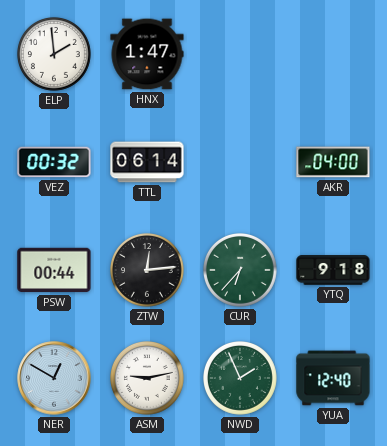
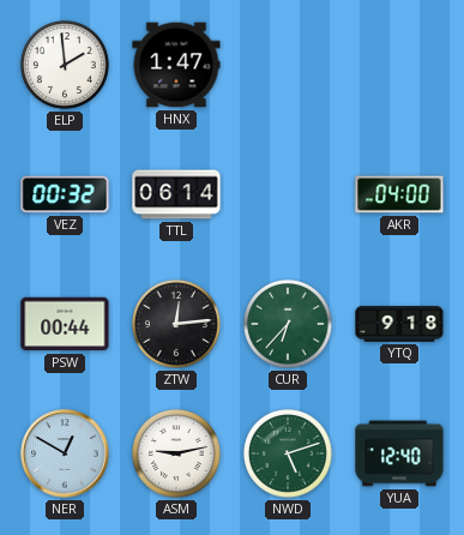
NWD: 1:56 -> 5:12
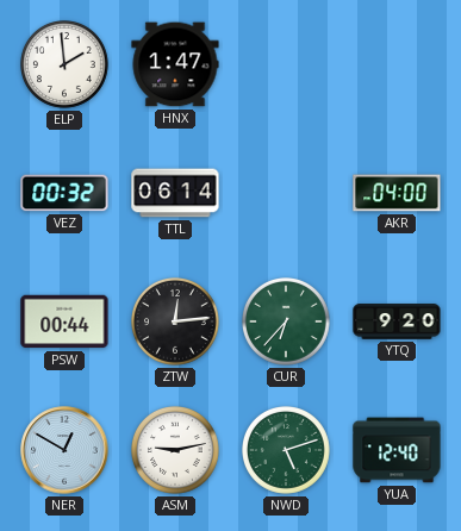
YTQ: 9:18 -> 9:20
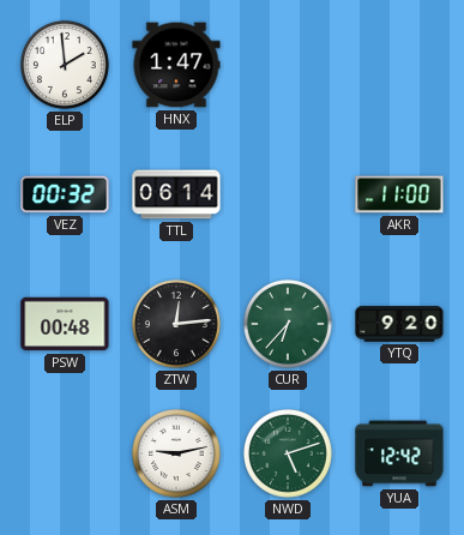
AKR: 04:00 -> 11:00
PSW: 00:44 -> 00:48
NER: 12:50 -> none
YUA: 12:40 -> 12:42
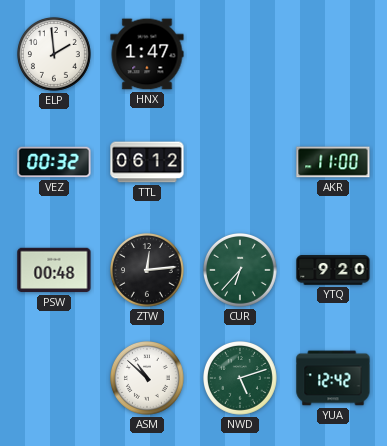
TTL: 06:14 -> 06:12
ASM: 9:13 -> 10:52
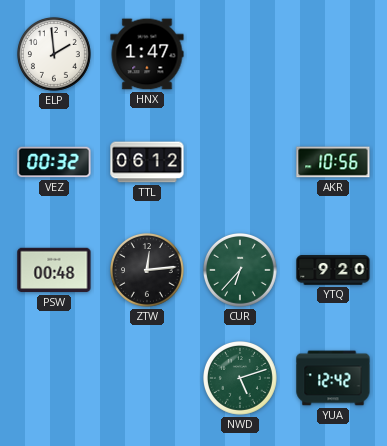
AKR: 11:00 -> 10:56
ASM: 10:52 -> none
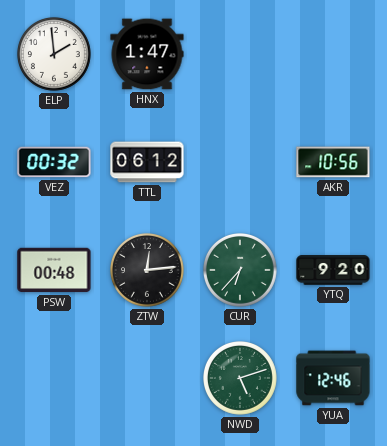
YUA: 12:42 -> 12:46
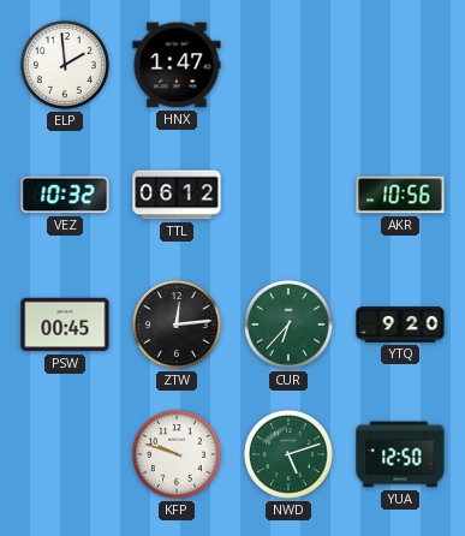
VEZ: 00:32 -> 10:32
PSW: 00:48 -> 00:45
KFP: none -> 9:48
YUA: 12:46 -> 12:50
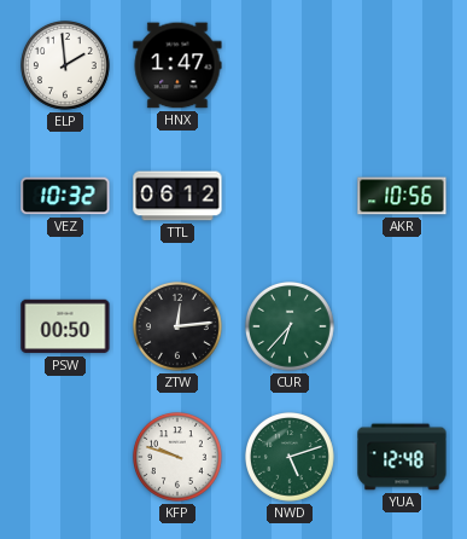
PSW: 00:45 -> 00:50
YTQ: 9:20 -> none
YUA: 12:50 -> 12:48
